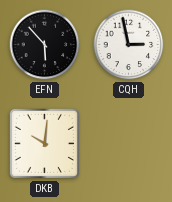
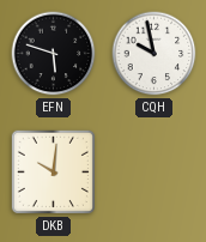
EFN: 5:53 -> 5:48
CQH: 2:58 -> 9:58
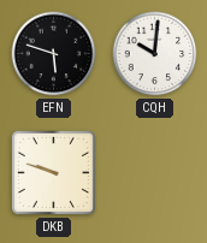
CQH: 9:58 -> 10:01
DKB: 10:01 -> 9:48
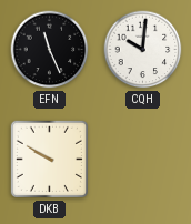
EFN: 5:48 -> 11:26
DKB: 9:48 -> 9:50
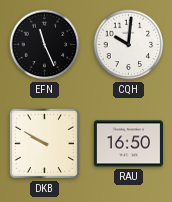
RAU: none -> 16:50
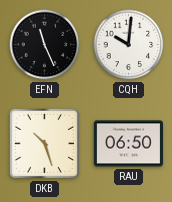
DKB: 9:50 -> 10:27
RAU: 16:50 -> 06:50
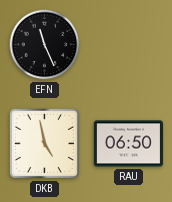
CQH: 10:01 -> none
DKB: 10:27 -> 4:58
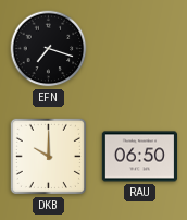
EFN: 11:26 -> 7:18
DKB: 4:58 -> 10:00
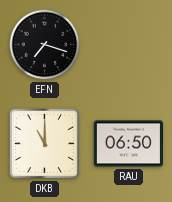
DKB: 10:00 -> 11:00
